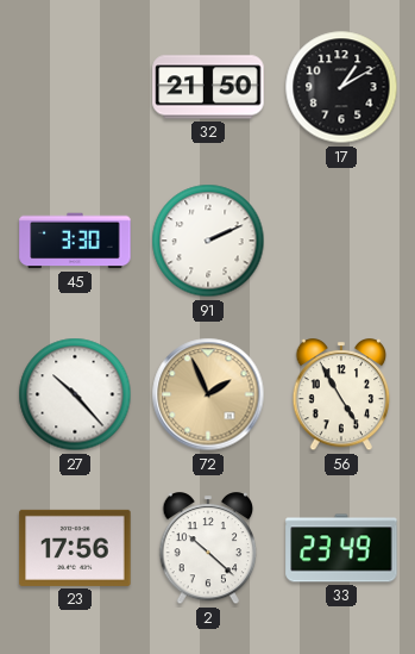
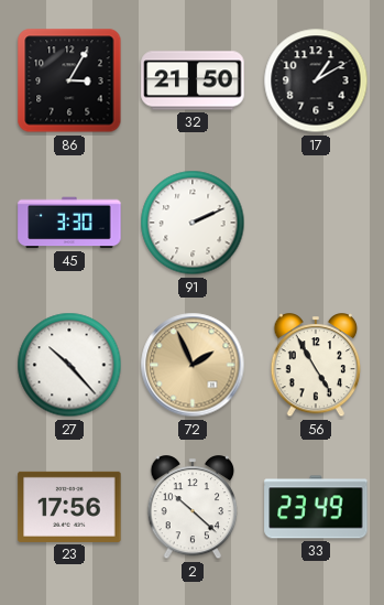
86: none -> 3:05
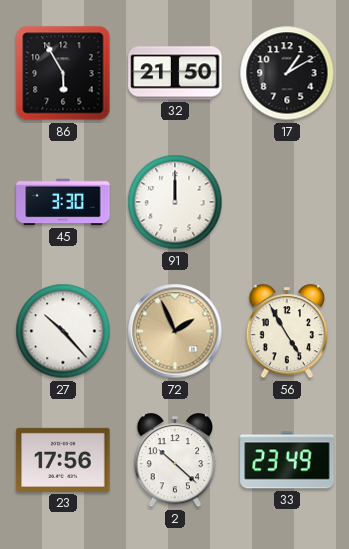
86: 3:05 -> 5:55
91: 2:11 -> 12:00
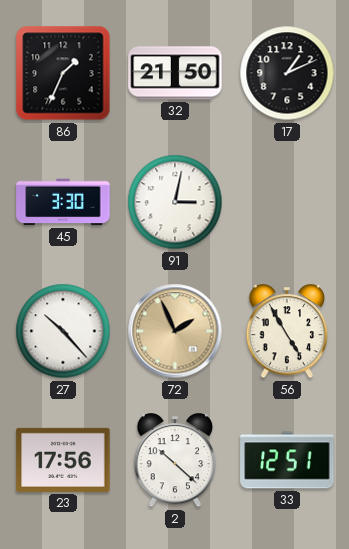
86: 5:55 -> 1:34
17: 1:10 -> 1:11
91: 12:00 -> 3:02
33: 23:49 -> 12:51
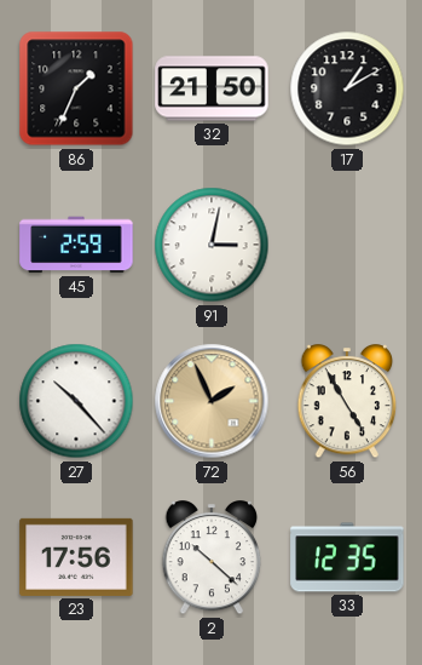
17: 1:11 -> 1:10
45: 3:30 -> 2:59
33: 12:51 -> 12:35
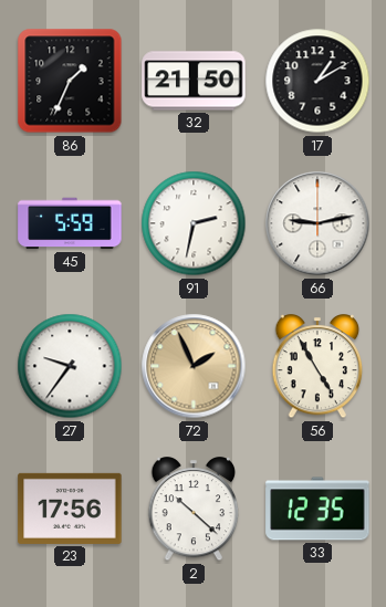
45: 2:59 -> 5:59
91: 3:02 -> 2:32
66: none -> 9:13
27: 10:23 -> 9:36
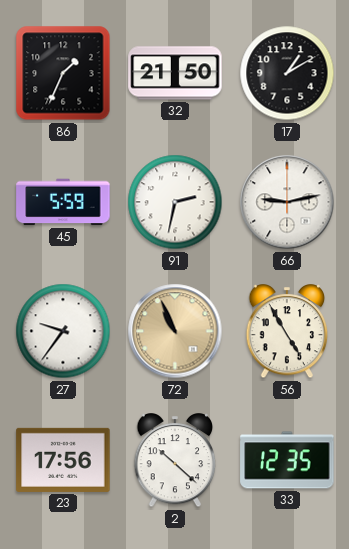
72: 1:56 -> 10:56
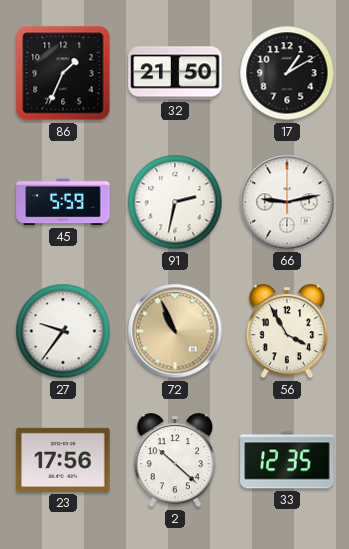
56: 4:55 -> 3:55
